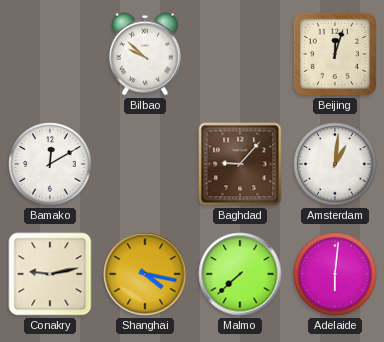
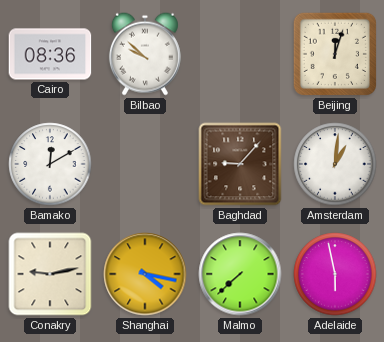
Cairo: none -> 08:36
Adelaide: 6:01 -> 5:58
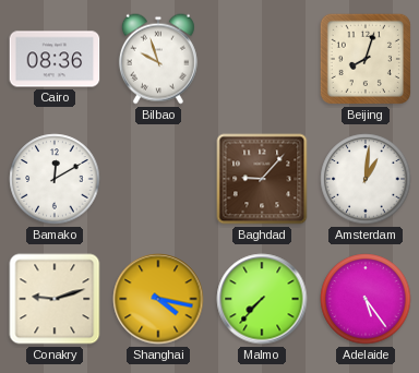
Bilbao: 9:52 -> 9:57
Beijing: 12:03 -> 8:03
Conakry: 9:13 -> 9:12
Malmo: 7:38 -> 7:37
Adelaide: 5:58 -> 5:24
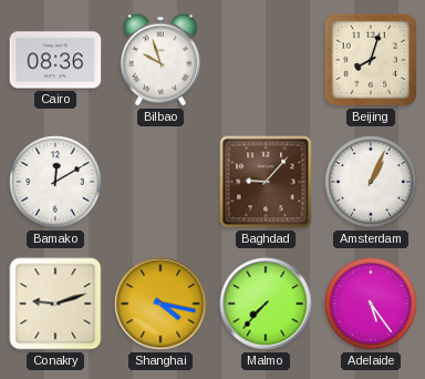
Amsterdam: 1:01 -> 1:04
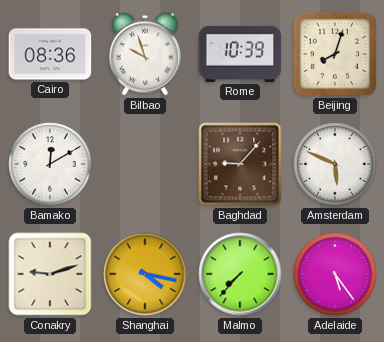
Rome: none -> 10:39
Amsterdam: 1:04 -> 5:49
